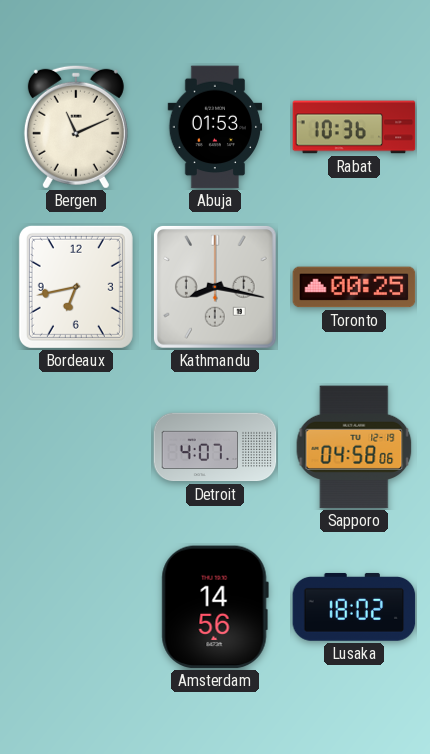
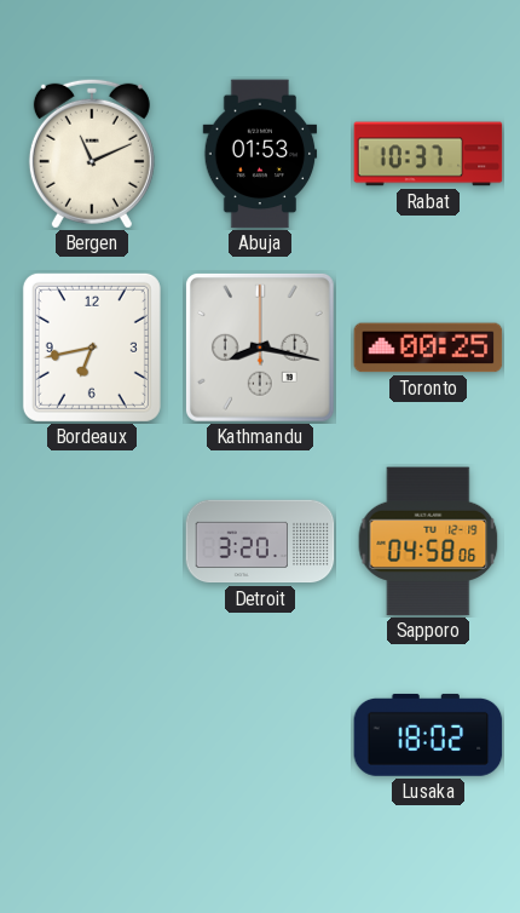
Rabat: 10:36 -> 10:37
Detroit: 4:07 -> 3:20
Amsterdam: 14:56 -> none
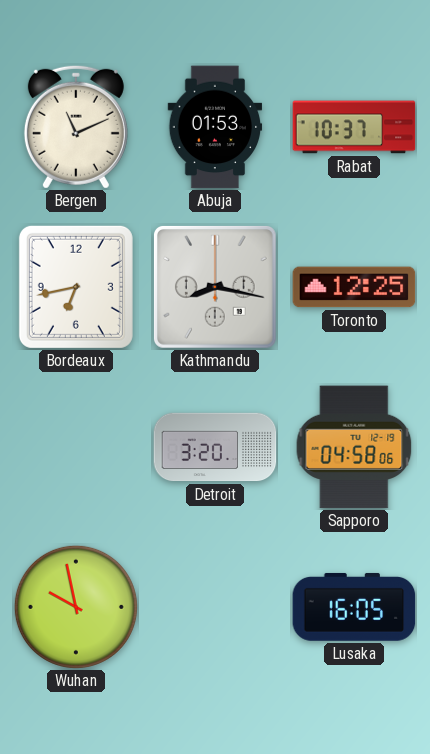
Toronto: 00:25 -> 12:25
Wuhan: none -> 9:58
Lusaka: 18:02 -> 16:05
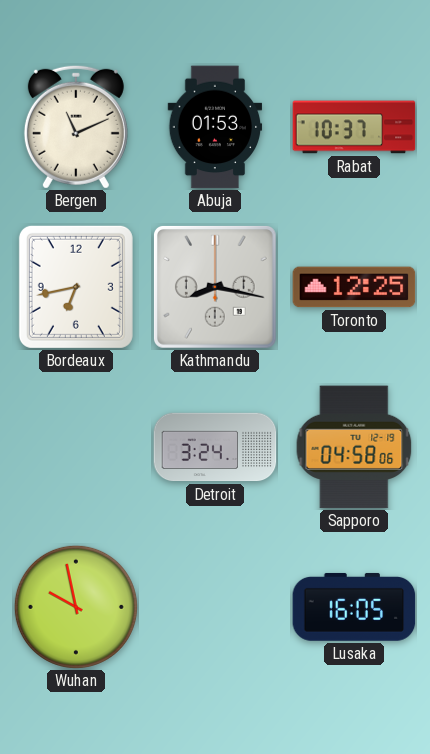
Detroit: 3:20 -> 3:24
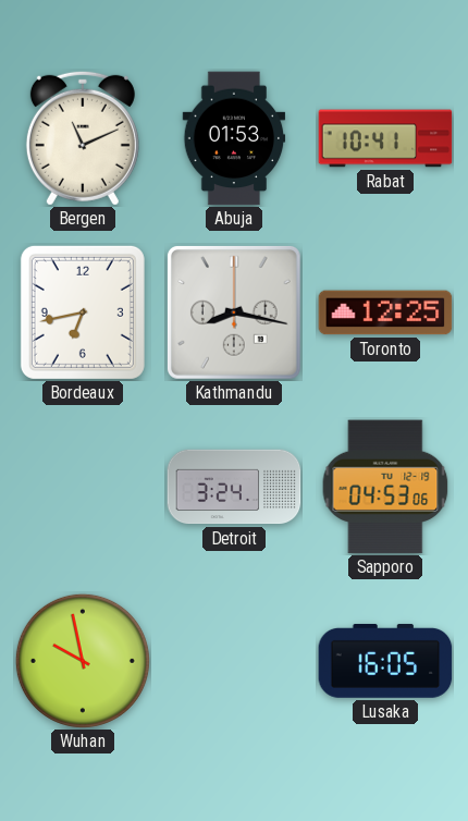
Rabat: 10:37 -> 10:41
Sapporo: 04:58 -> 04:53
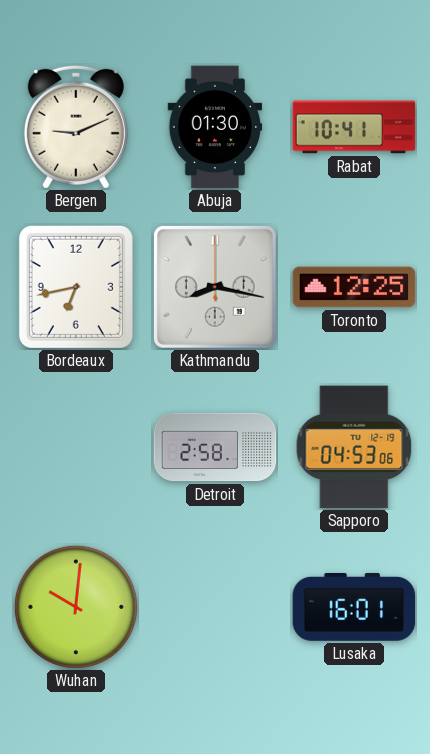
Bergen: 11:11 -> 9:11
Abuja: 01:53 -> 01:30
Detroit: 3:24 -> 2:58
Wuhan: 9:58 -> 10:01
Lusaka: 16:05 -> 16:01
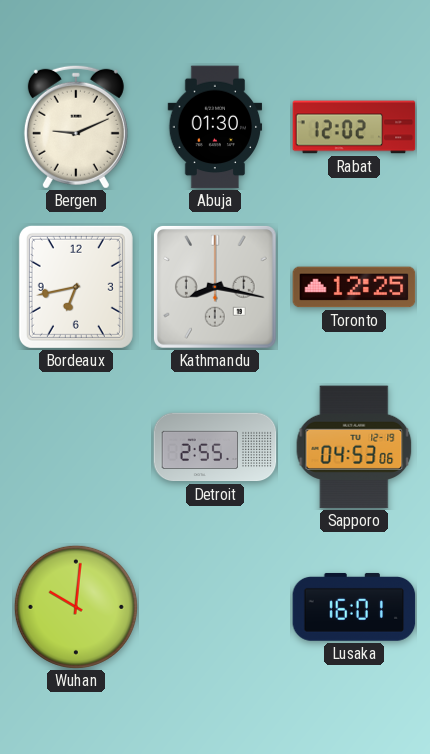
Rabat: 10:41 -> 12:02
Detroit: 2:58 -> 2:55
